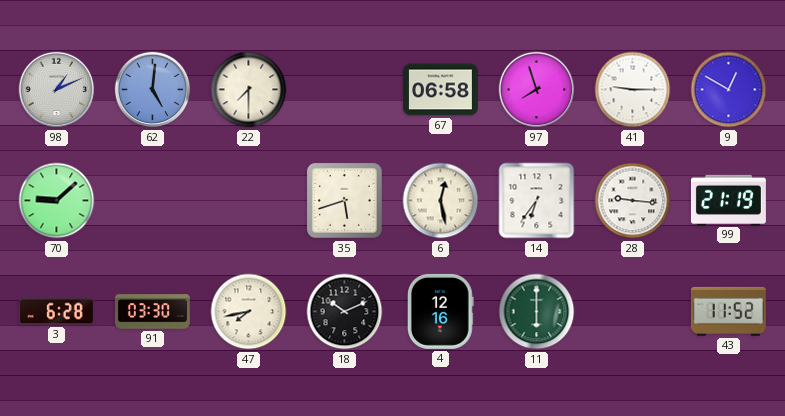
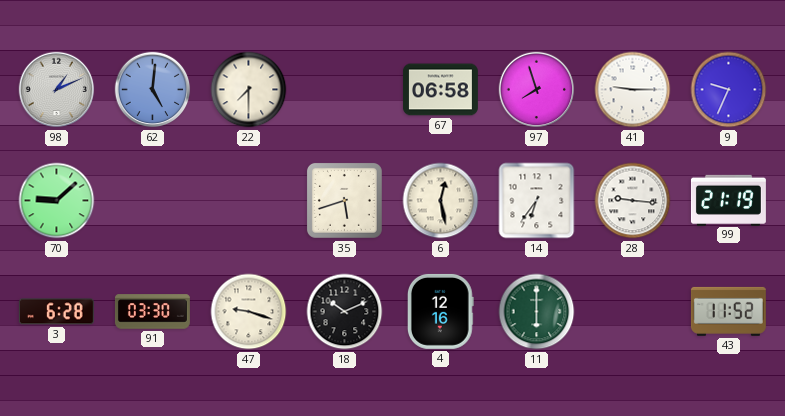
9: 12:50 -> 9:34
47: 7:43 -> 9:18
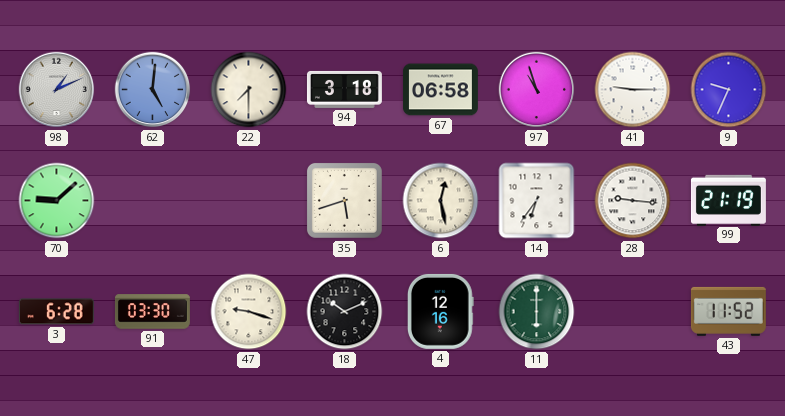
94: none -> 3:18
97: 7:57 -> 10:57
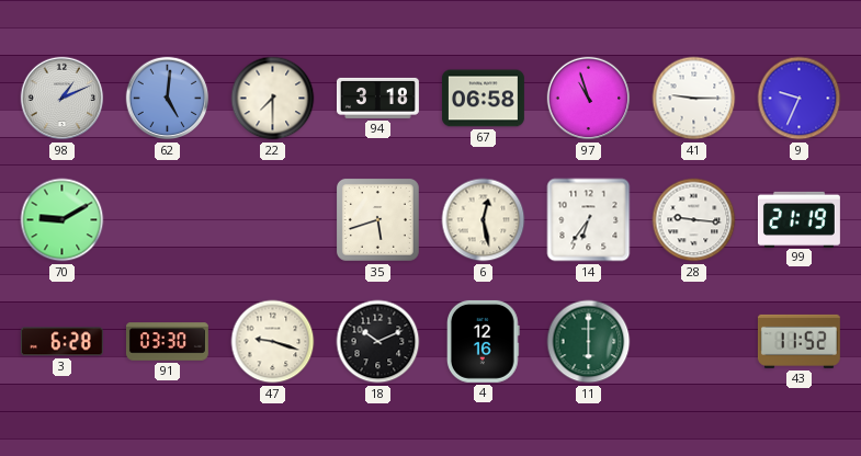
70: 9:08 -> 9:10
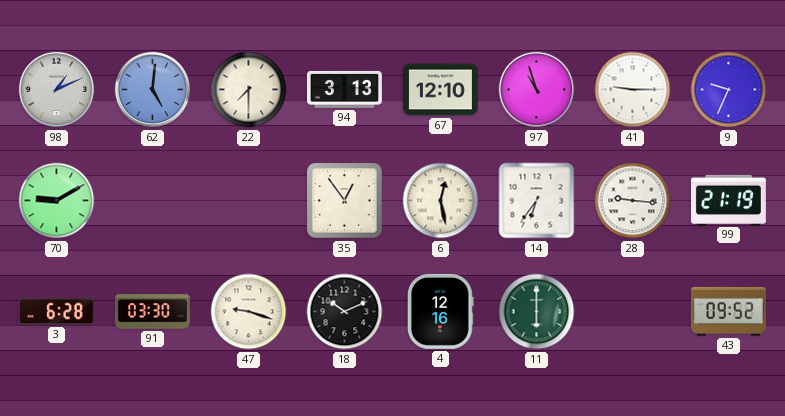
94: 3:18 -> 3:13
67: 06:58 -> 12:10
35: 5:42 -> 12:54
43: 11:52 -> 09:52
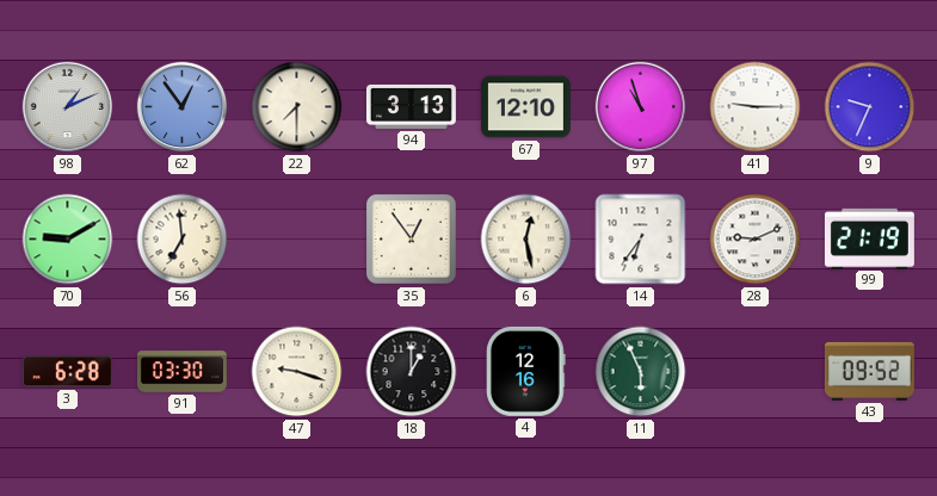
62: 5:01 -> 12:54
56: none -> 6:59
28: 9:16 -> 9:11
18: 10:11 -> 1:00
11: 6:00 -> 5:56
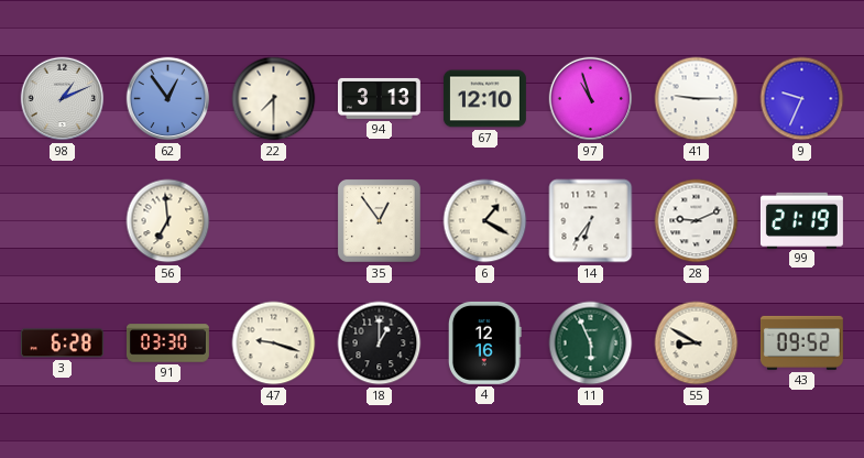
70: 9:10 -> none
6: 12:28 -> 1:20
55: none -> 8:50
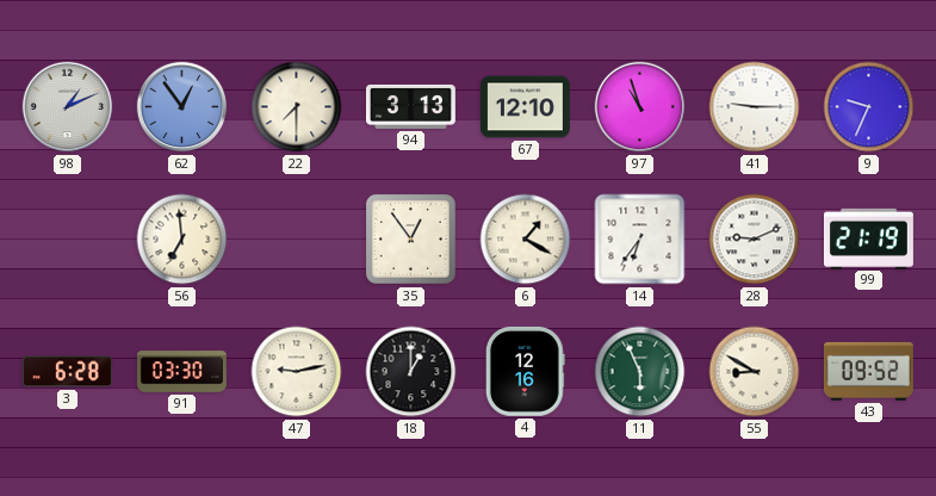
47: 9:18 -> 9:13
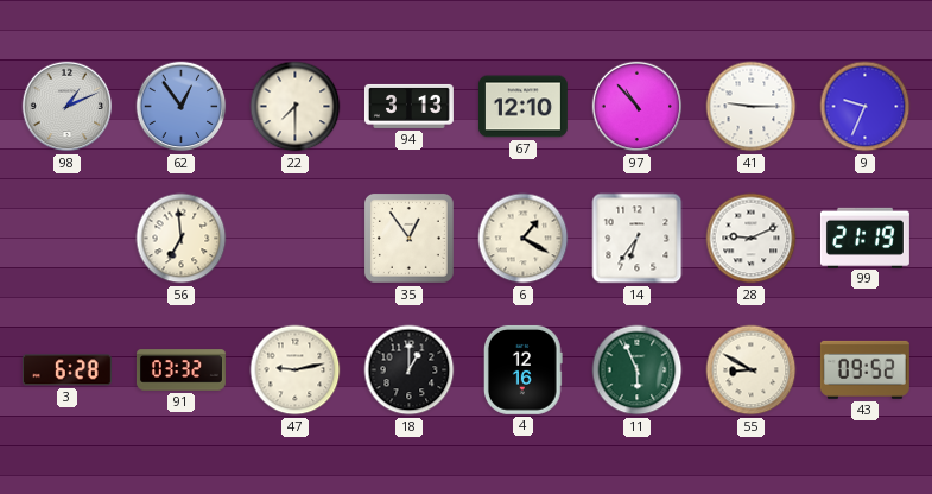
97: 10:57 -> 10:53
91: 03:30 -> 03:32
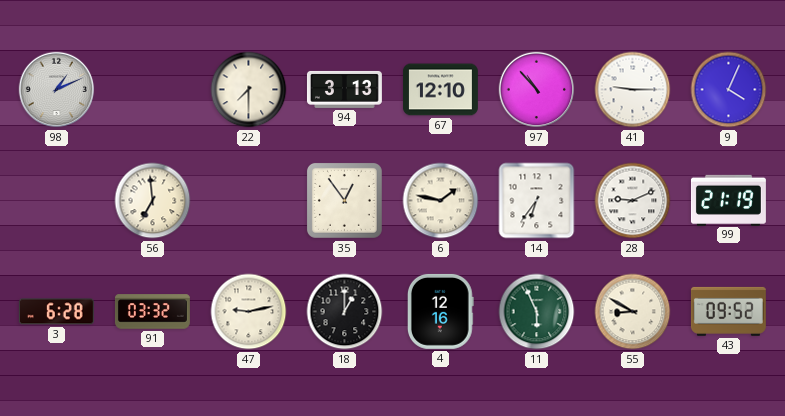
62: 12:54 -> none
9: 9:34 -> 4:04
6: 1:20 -> 1:47
